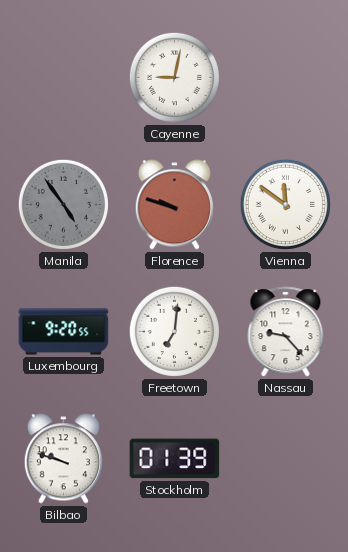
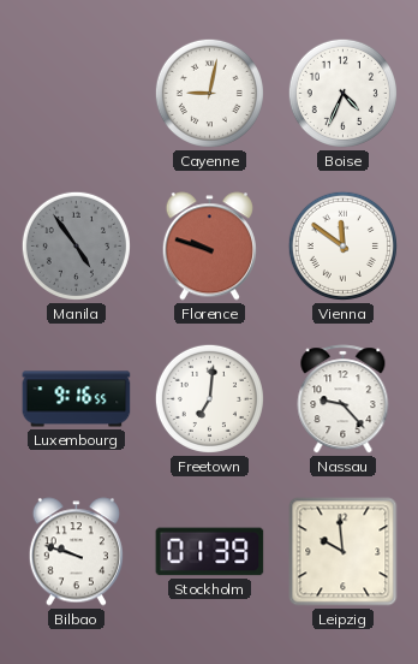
Boise: none -> 4:34
Luxembourg: 9:20 -> 9:16
Leipzig: none -> 9:59
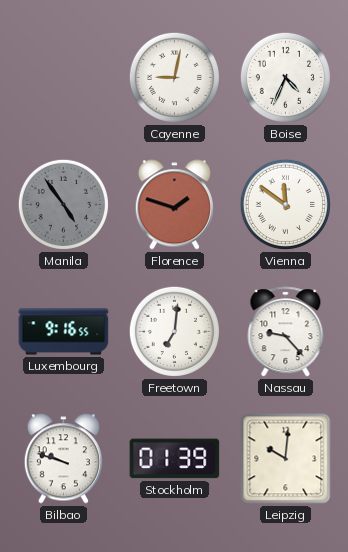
Florence: 9:48 -> 1:48
Leipzig: 9:59 -> 10:01
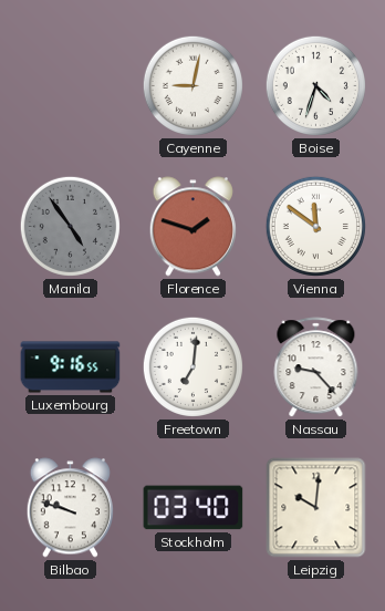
Boise: 4:34 -> 4:33
Stockholm: 01:39 -> 03:40
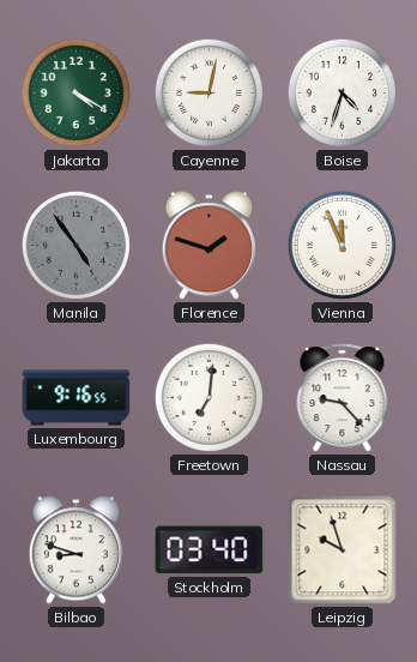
Jakarta: none -> 4:20
Vienna: 11:51 -> 11:56
Bilbao: 9:48 -> 8:48
Leipzig: 10:01 -> 9:57
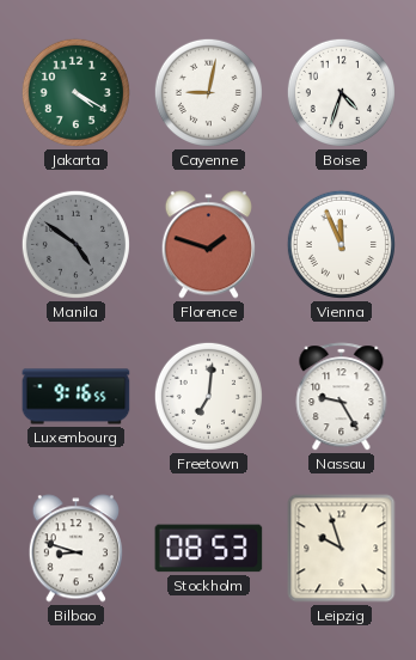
Manila: 4:54 -> 4:51
Nassau: 9:23 -> 9:25
Stockholm: 03:40 -> 08:53
